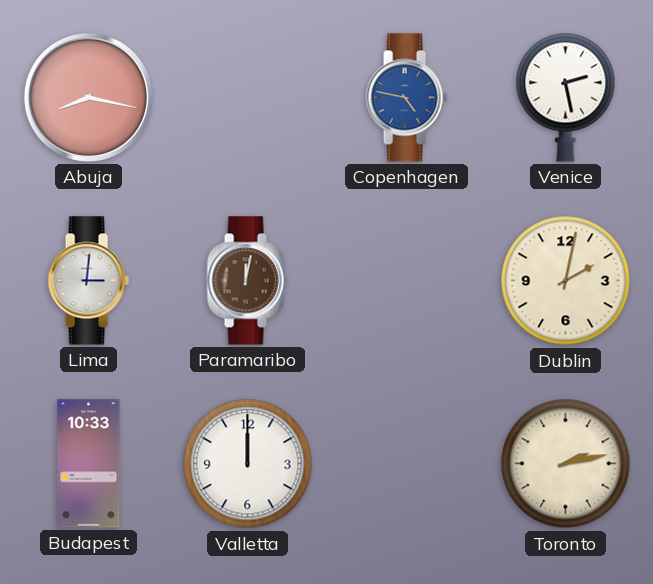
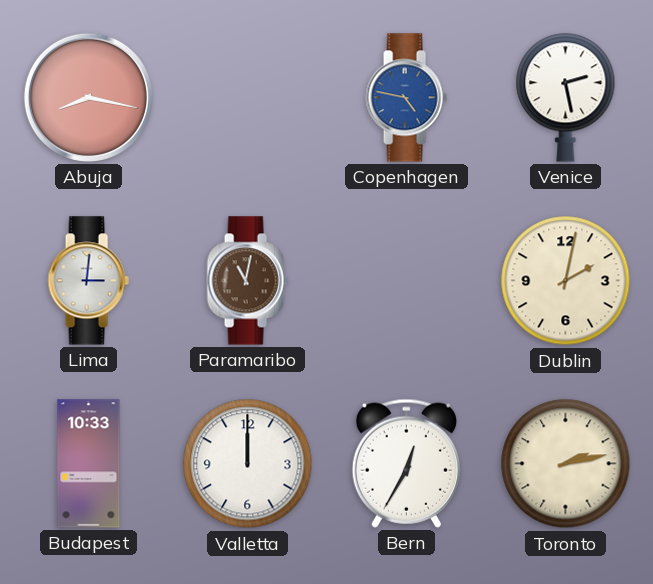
Paramaribo: 12:02 -> 11:02
Bern: none -> 12:35
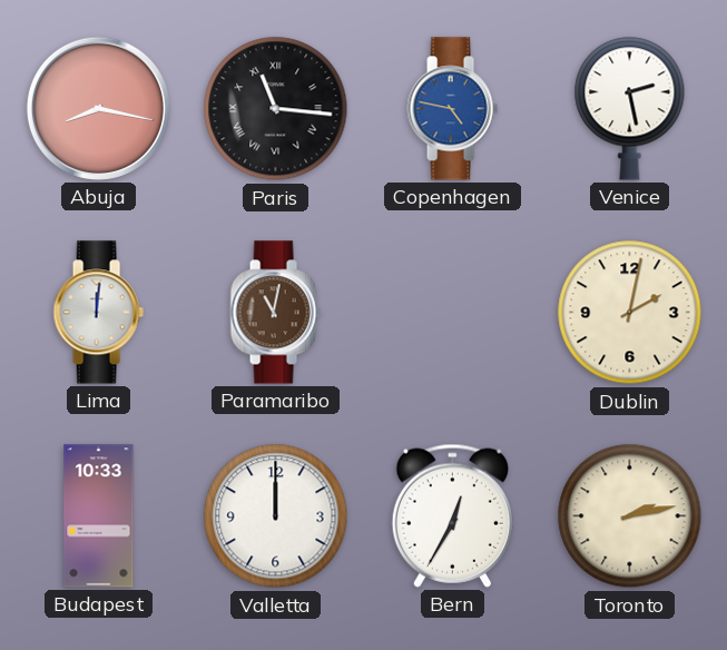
Paris: none -> 11:16
Lima: 3:01 -> 12:01
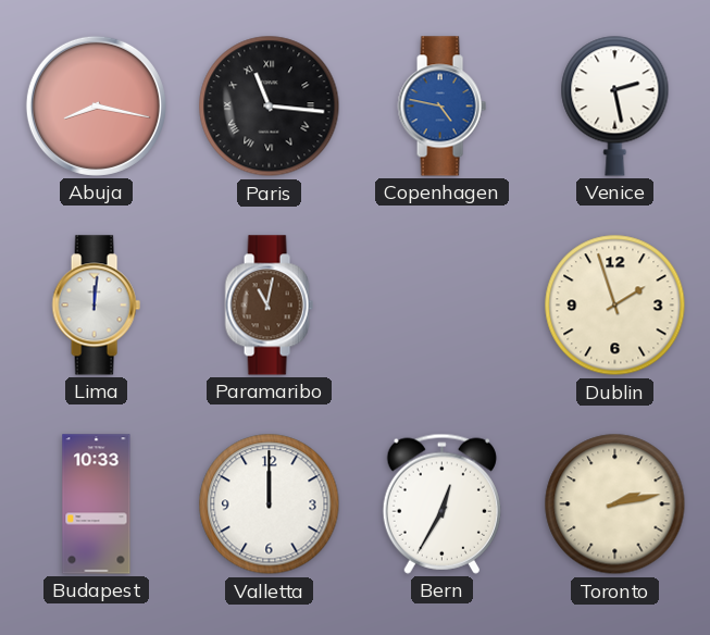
Dublin: 2:02 -> 1:57
